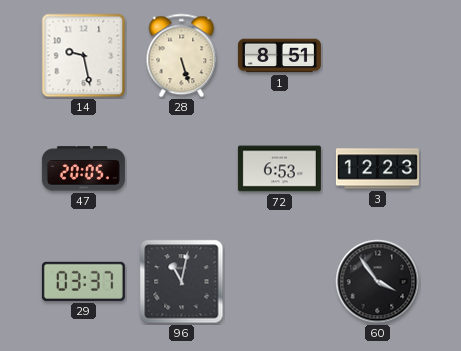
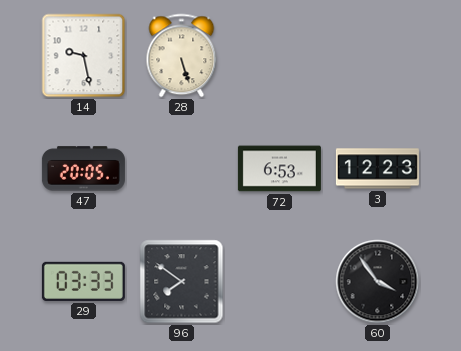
1: 8:51 -> none
29: 03:37 -> 03:33
96: 11:02 -> 7:51
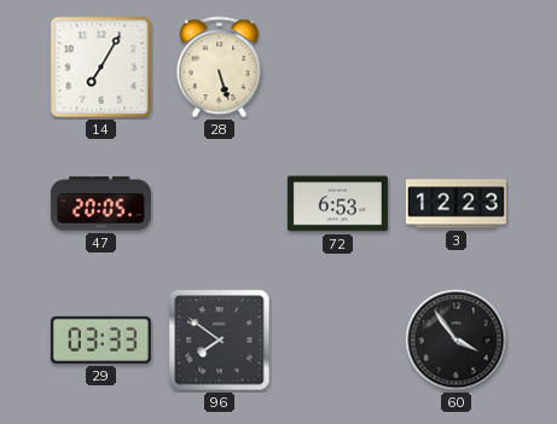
14: 9:28 -> 7:05
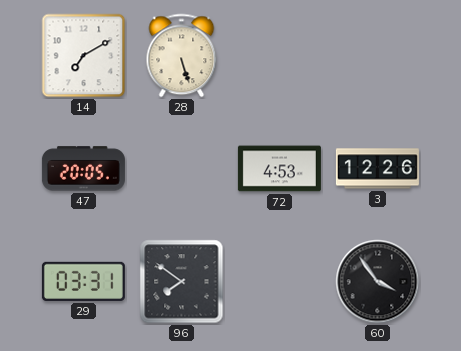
14: 7:05 -> 7:10
72: 6:53 -> 4:53
3: 12:23 -> 12:26
29: 03:33 -> 03:31
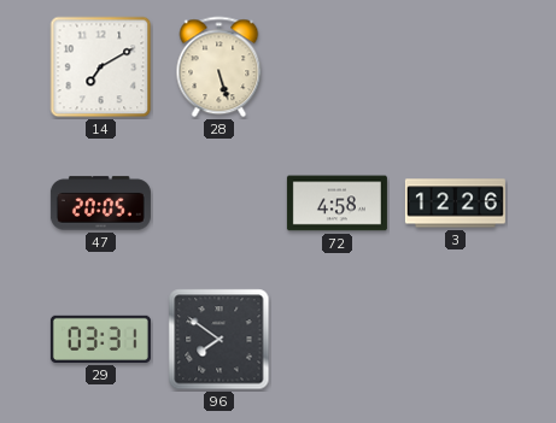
72: 4:53 -> 4:58
60: 3:54 -> none
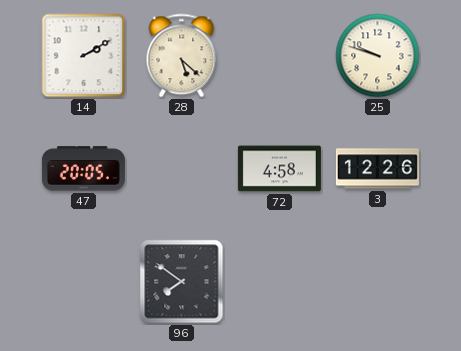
14: 7:10 -> 2:10
28: 5:27 -> 5:22
25: none -> 9:48
29: 03:31 -> none
